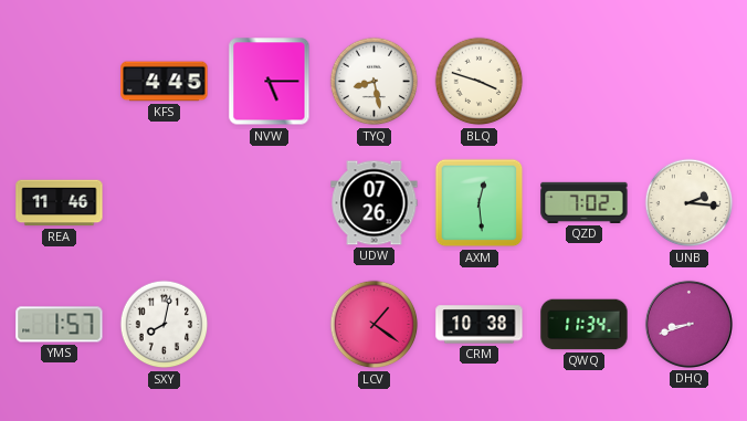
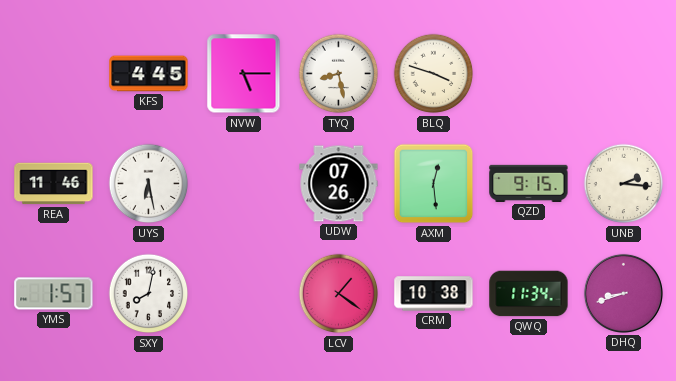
UYS: none -> 6:28
QZD: 7:02 -> 9:15
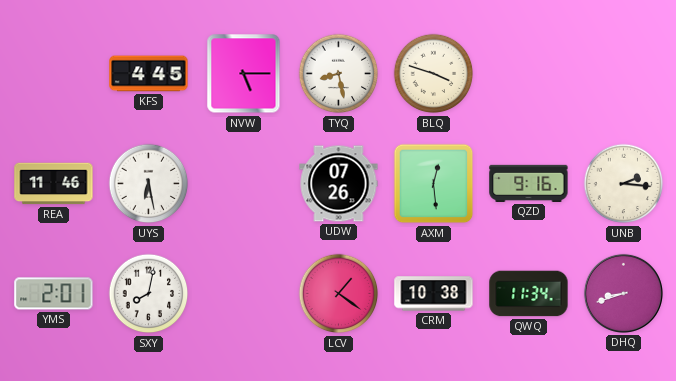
QZD: 9:15 -> 9:16
YMS: 1:57 -> 2:01
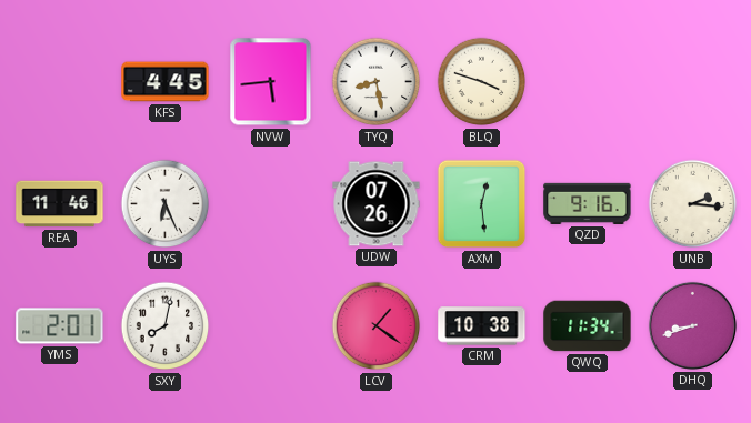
NVW: 5:15 -> 5:44
UYS: 6:28 -> 6:26
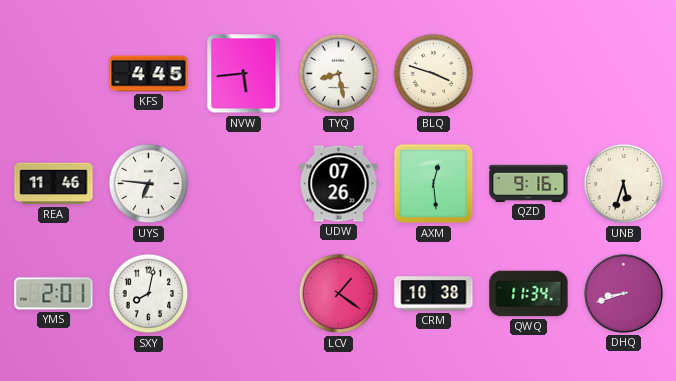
UYS: 6:26 -> 6:46
UNB: 2:16 -> 5:33
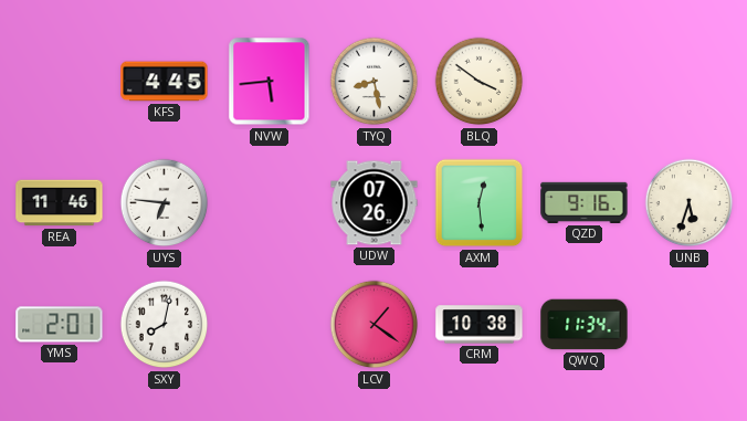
BLQ: 3:48 -> 3:51
DHQ: 8:42 -> none
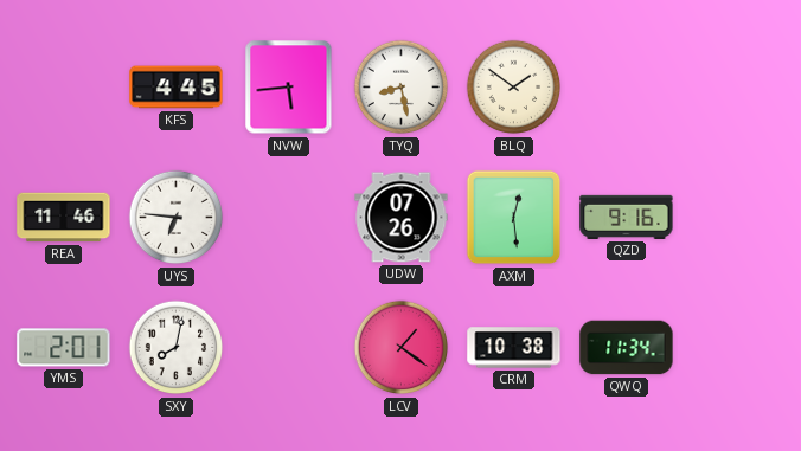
BLQ: 3:51 -> 1:51
UNB: 5:33 -> none
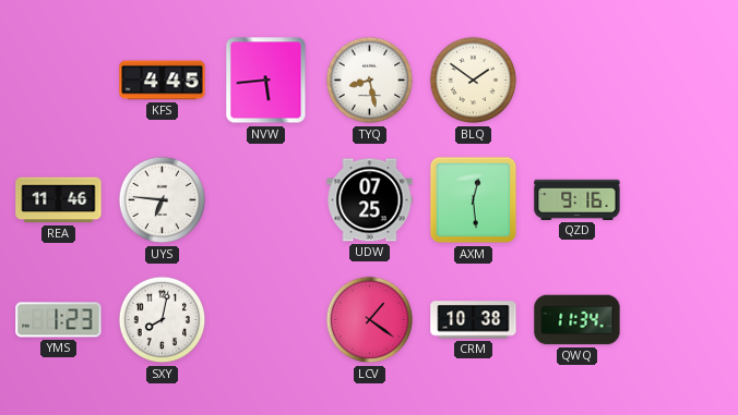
UDW: 07:26 -> 07:25
YMS: 2:01 -> 1:23
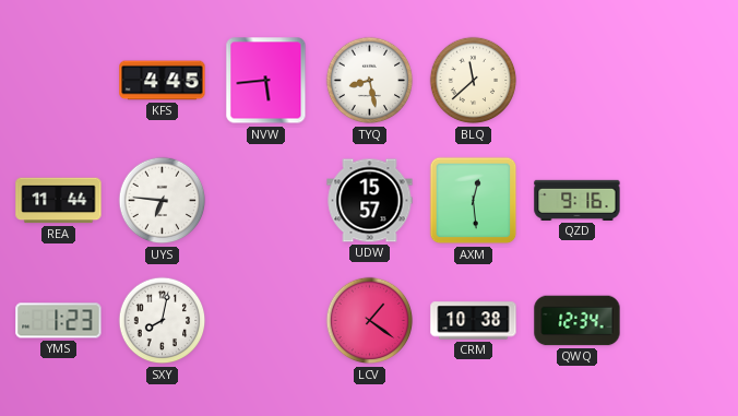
BLQ: 1:51 -> 11:38
REA: 11:46 -> 11:44
UDW: 07:25 -> 15:57
QWQ: 11:34 -> 12:34
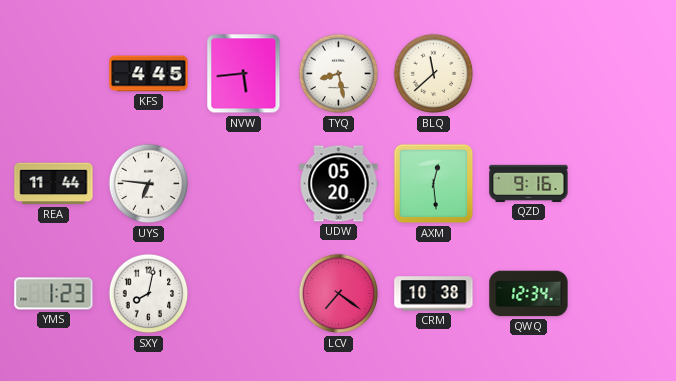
UDW: 15:57 -> 05:20
LCV: 1:21 -> 7:21
